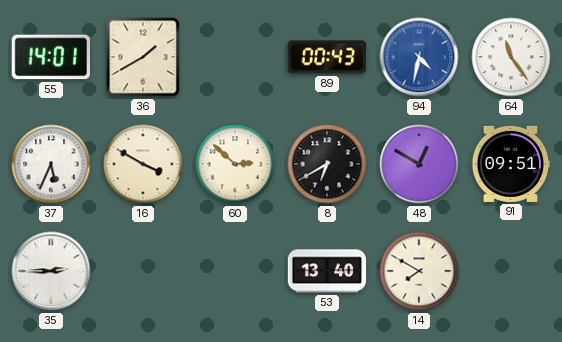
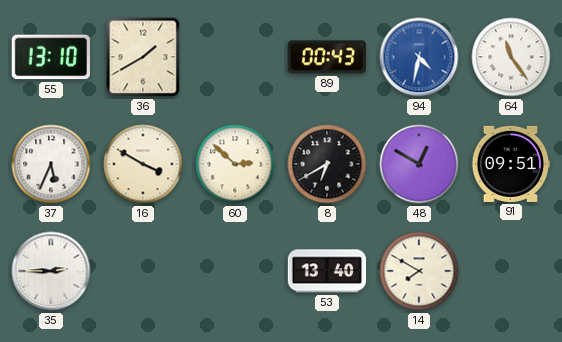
55: 14:01 -> 13:10
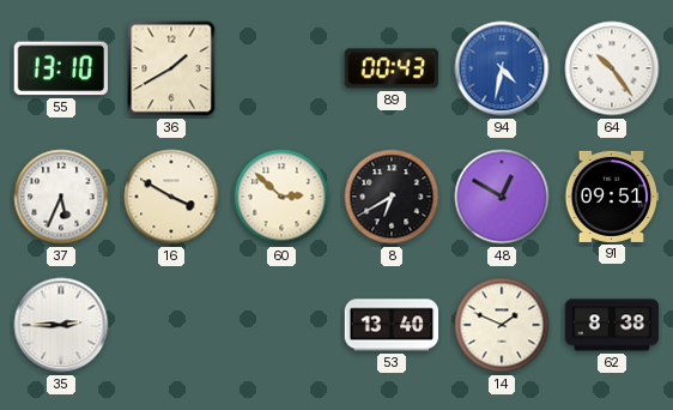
64: 11:24 -> 10:24
14: 7:50 -> 1:49
62: none -> 8:38
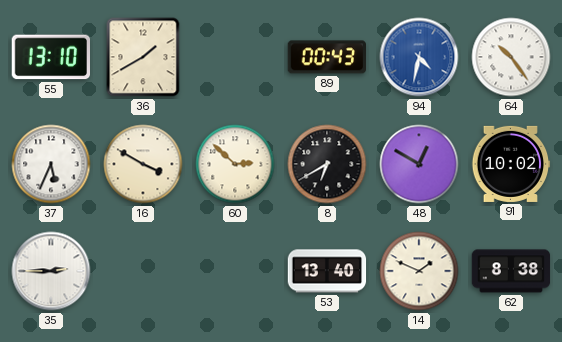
91: 09:51 -> 10:02
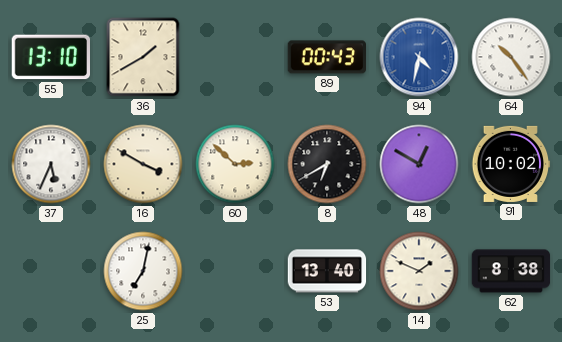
35: 2:45 -> none
25: none -> 7:02
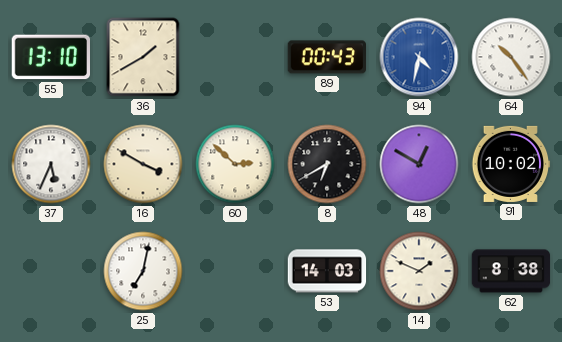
53: 13:40 -> 14:03
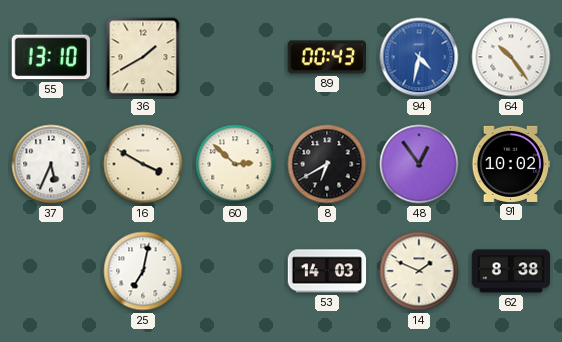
48: 12:50 -> 12:54
